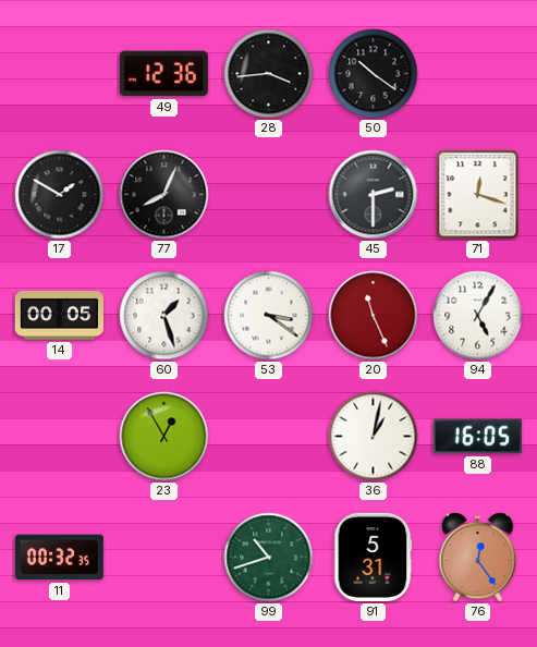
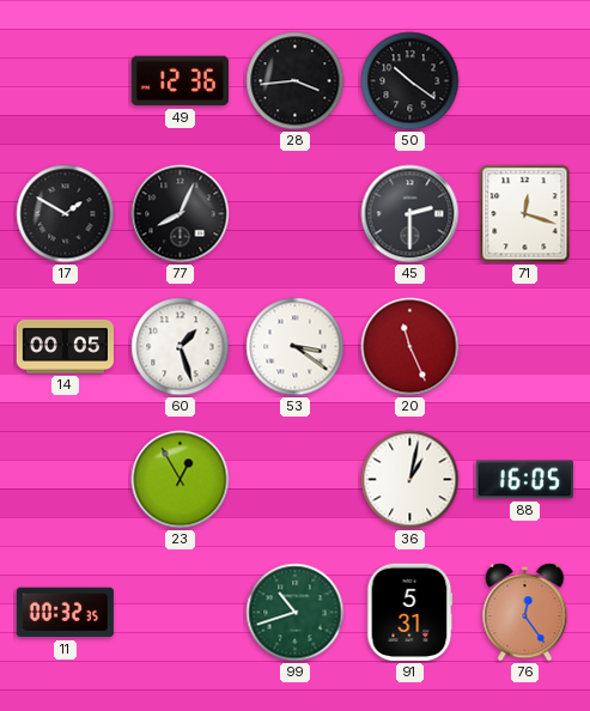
94: 5:05 -> none
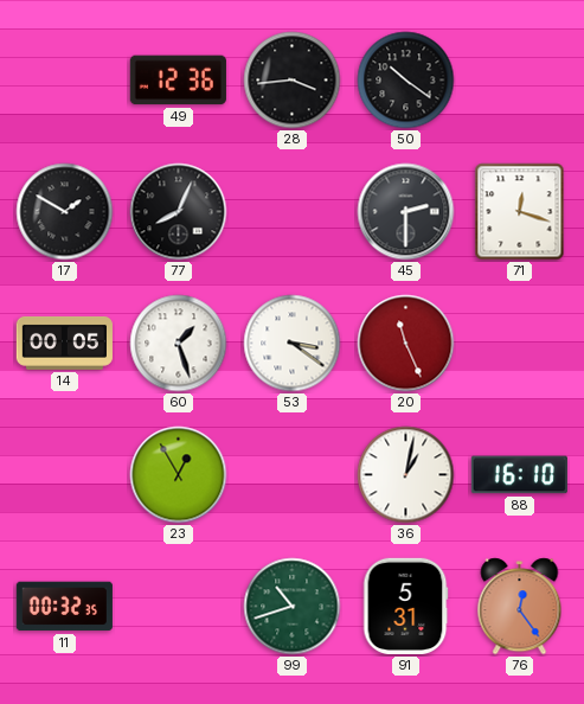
88: 16:05 -> 16:10
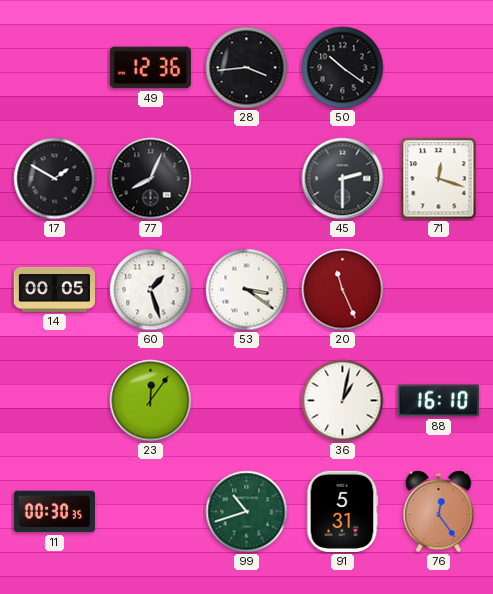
23: 12:55 -> 12:06
11: 00:32 -> 00:30
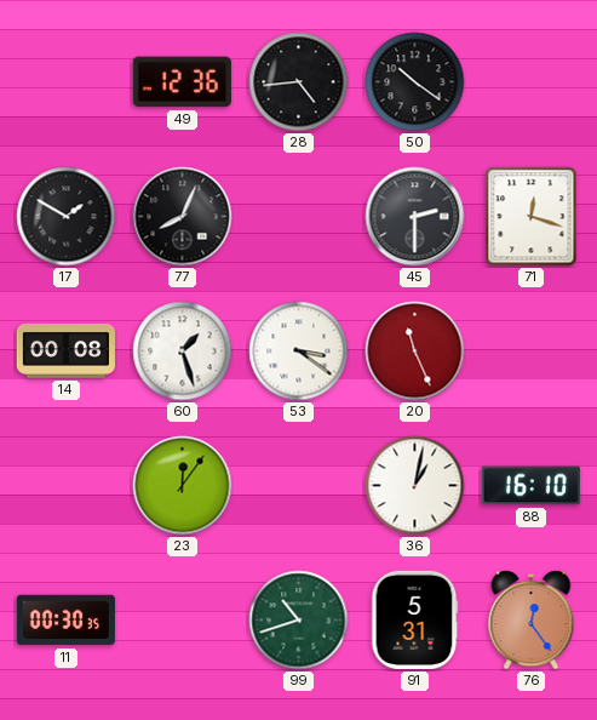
28: 3:44 -> 4:44
14: 00:05 -> 00:08
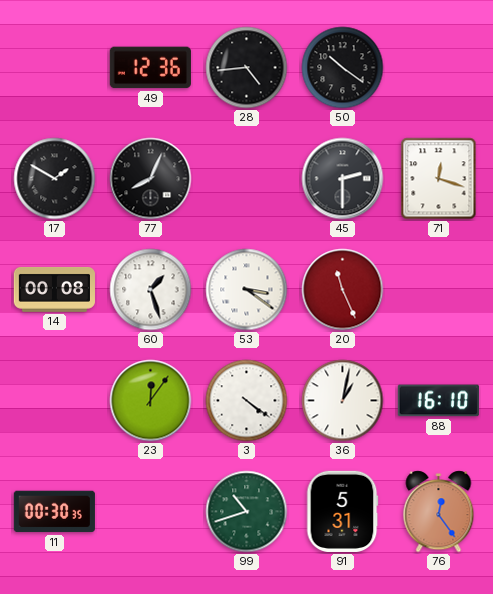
3: none -> 4:21
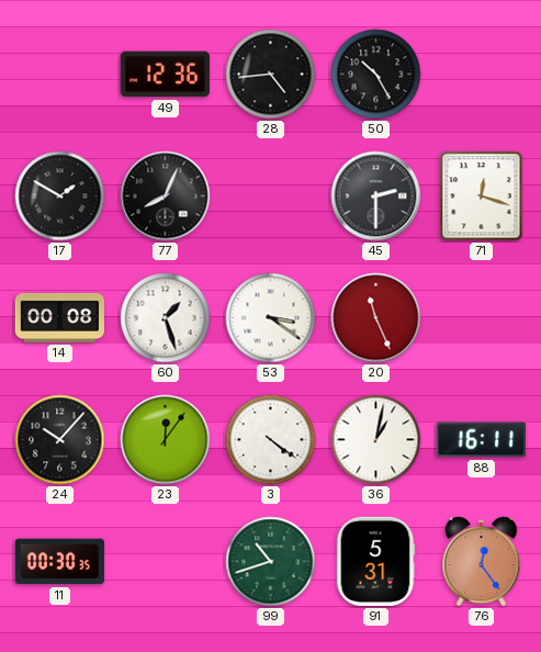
50: 10:21 -> 10:25
24: none -> 10:07
88: 16:10 -> 16:11
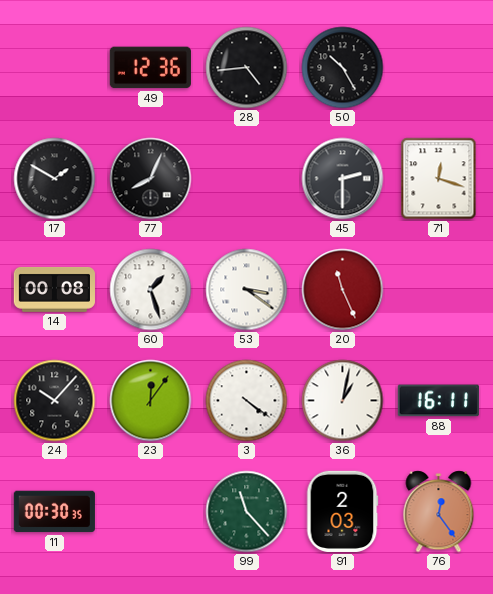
99: 10:42 -> 11:23
91: 5:31 -> 2:03
